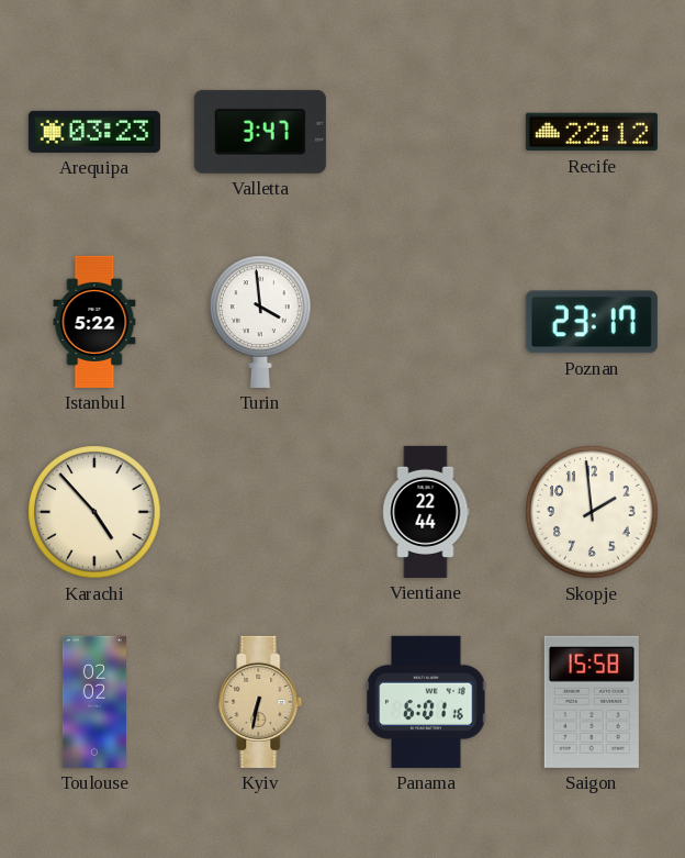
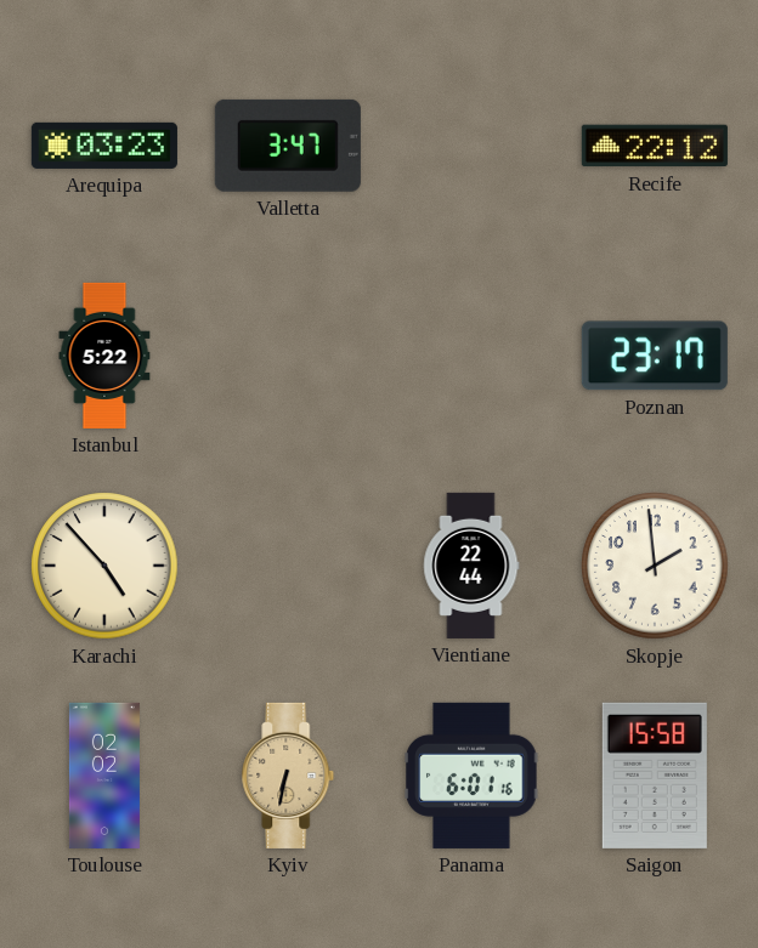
Turin: 3:59 -> none
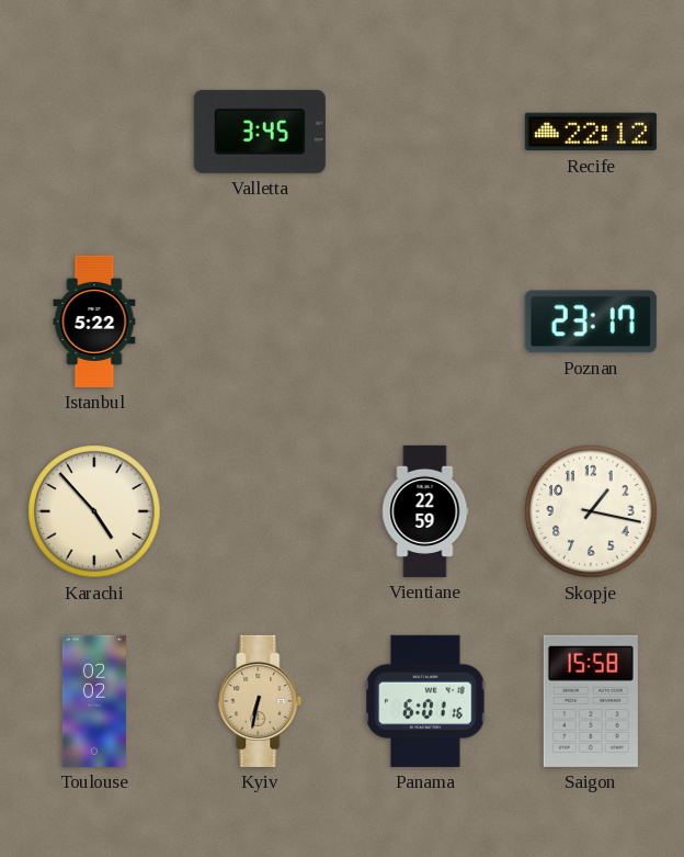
Arequipa: 03:23 -> none
Valletta: 3:47 -> 3:45
Vientiane: 22:44 -> 22:59
Skopje: 1:59 -> 1:17
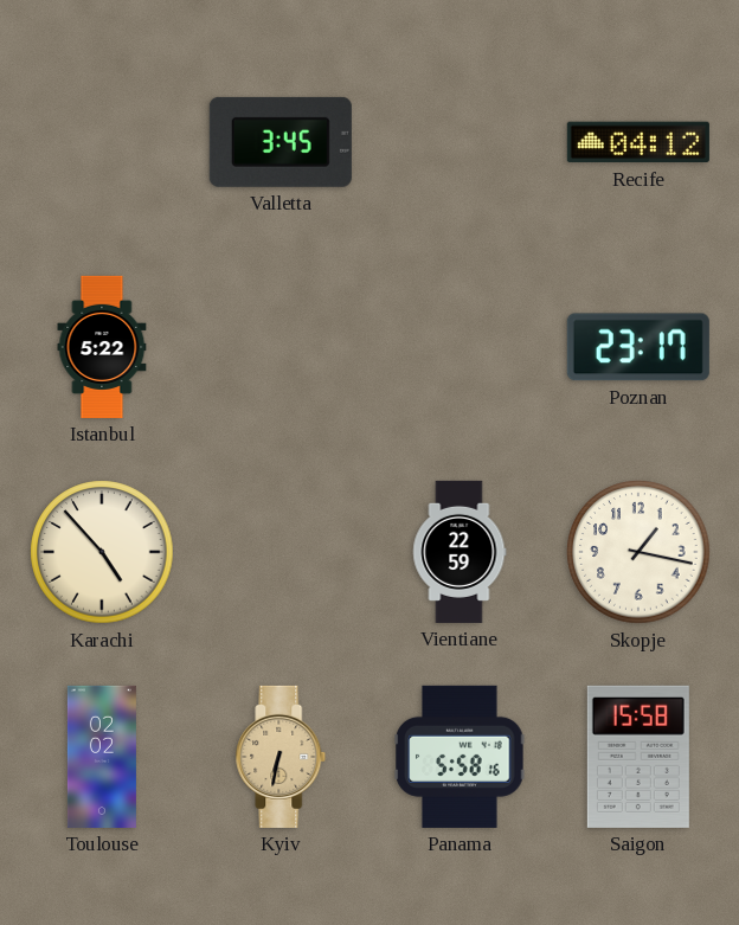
Recife: 22:12 -> 04:12
Panama: 6:01 -> 5:58
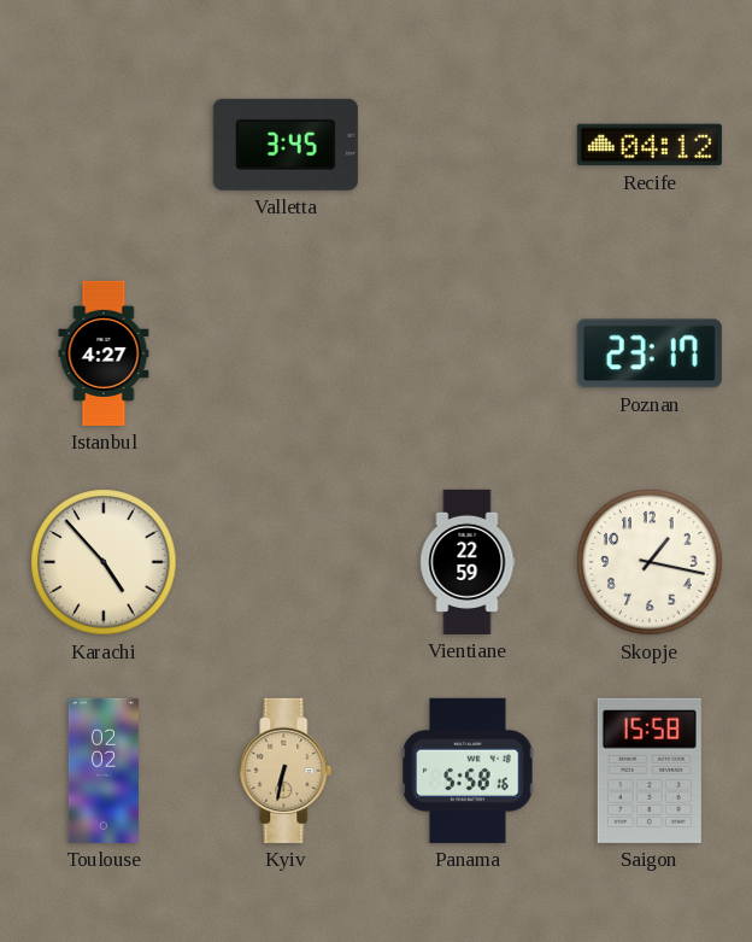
Istanbul: 5:22 -> 4:27
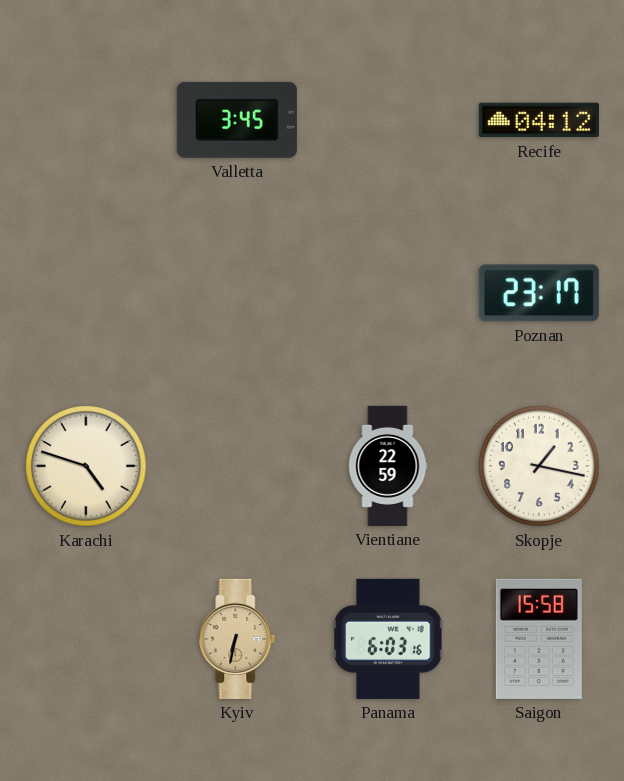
Istanbul: 4:27 -> none
Karachi: 4:53 -> 4:48
Toulouse: 02:02 -> none
Panama: 5:58 -> 6:03
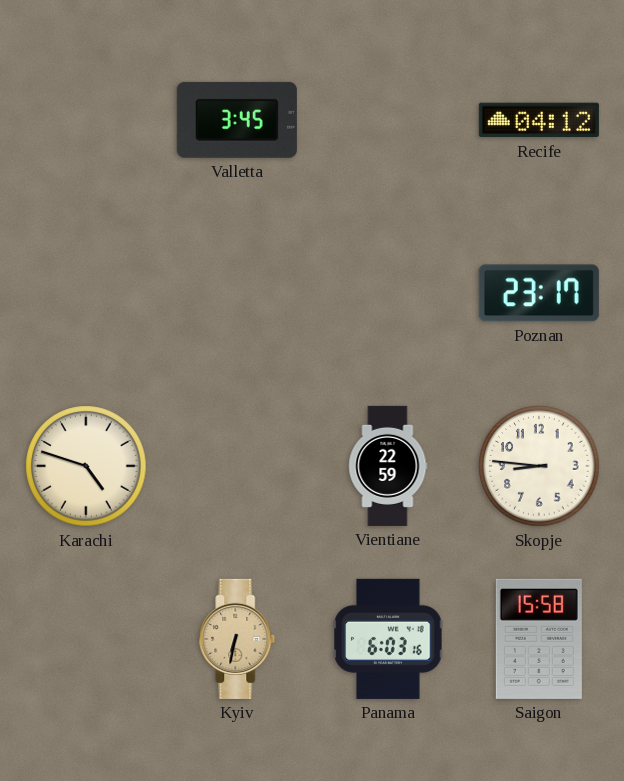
Skopje: 1:17 -> 8:46
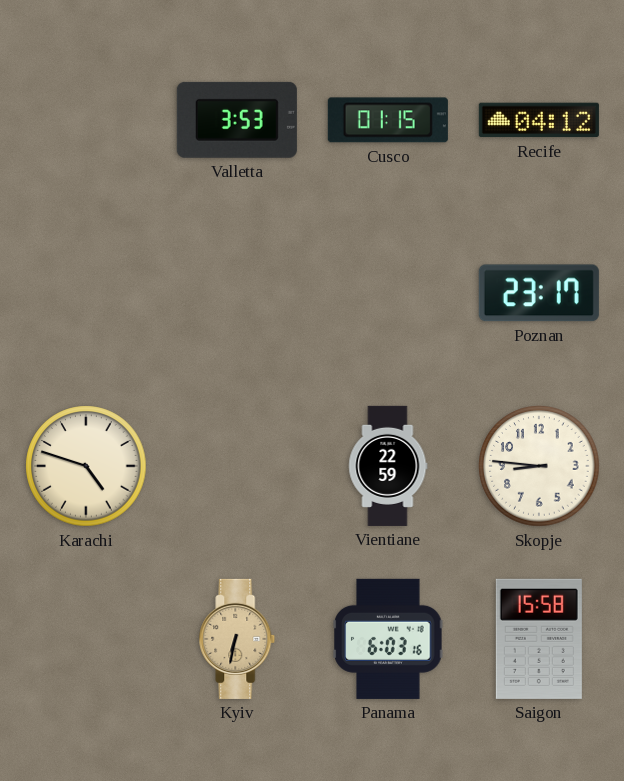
Valletta: 3:45 -> 3:53
Cusco: none -> 01:15
